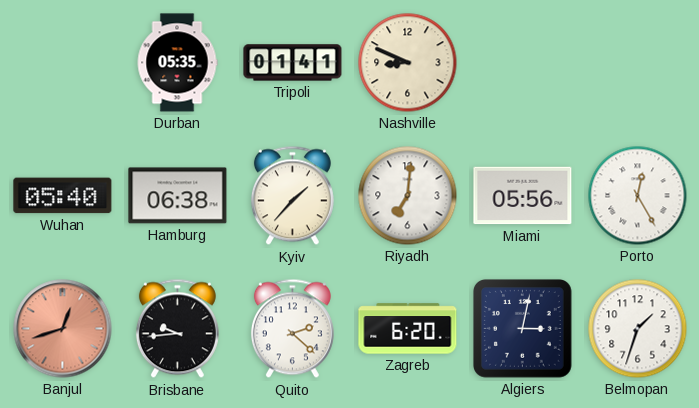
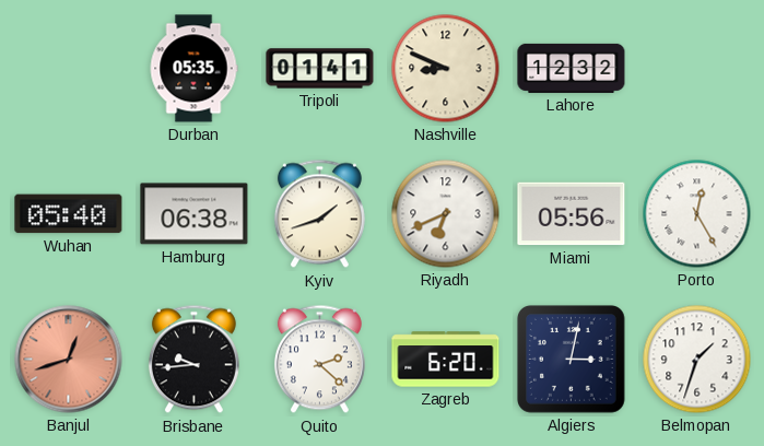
Lahore: none -> 12:32
Kyiv: 1:37 -> 1:42
Riyadh: 7:01 -> 6:41
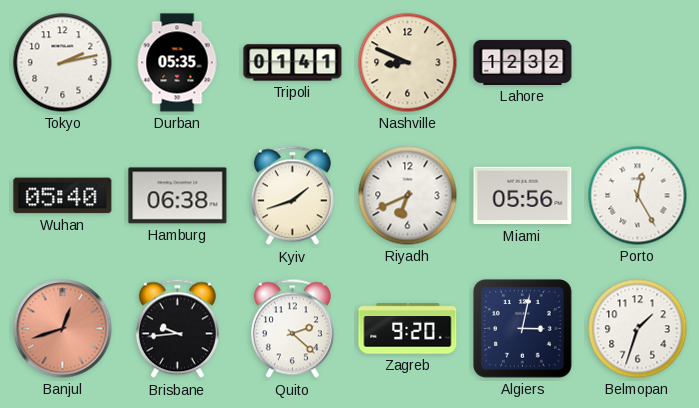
Tokyo: none -> 2:13
Zagreb: 6:20 -> 9:20
